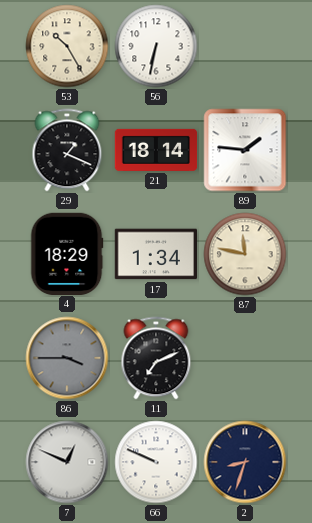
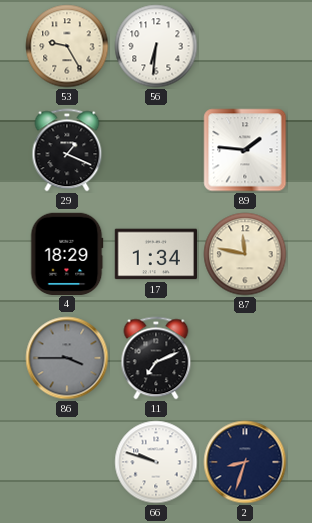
53: 10:25 -> 9:25
56: 6:32 -> 6:31
21: 18:14 -> none
7: 12:49 -> none
66: 9:49 -> 9:48
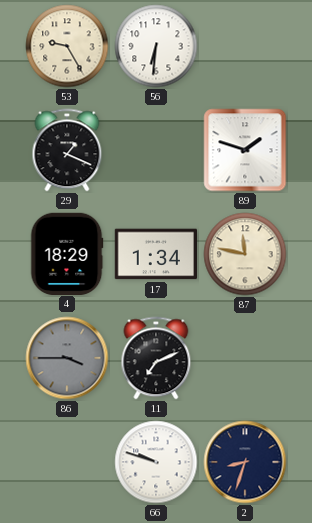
89: 1:46 -> 1:48
